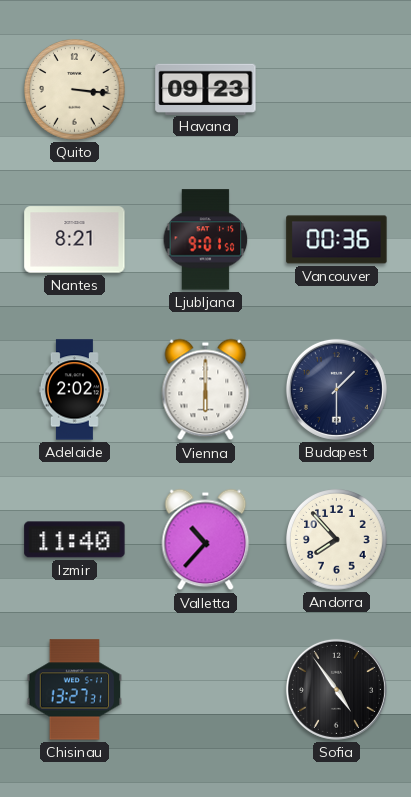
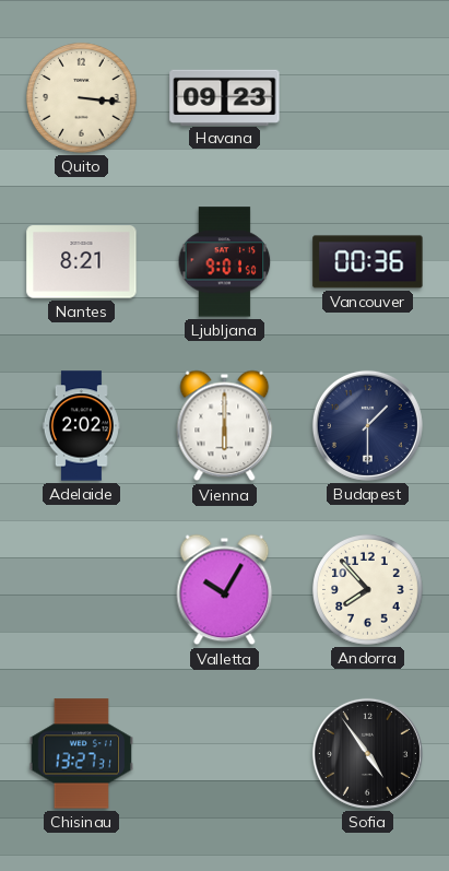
Izmir: 11:40 -> none
Valletta: 10:37 -> 10:05
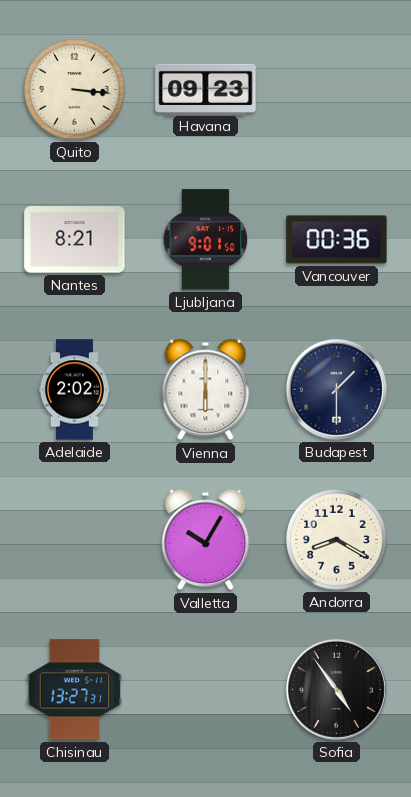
Andorra: 7:53 -> 8:20
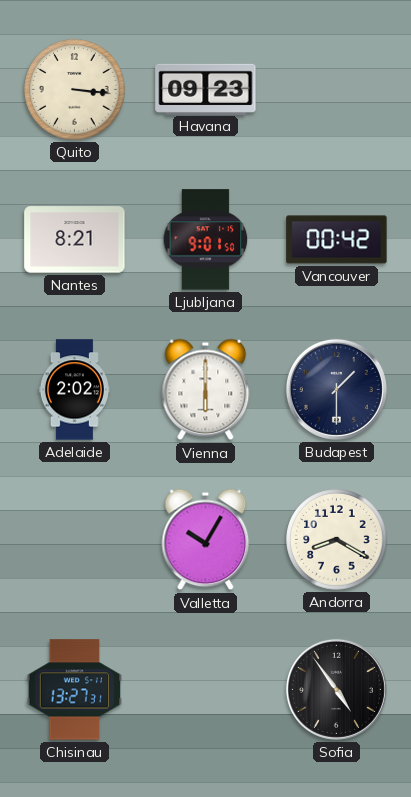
Vancouver: 00:36 -> 00:42
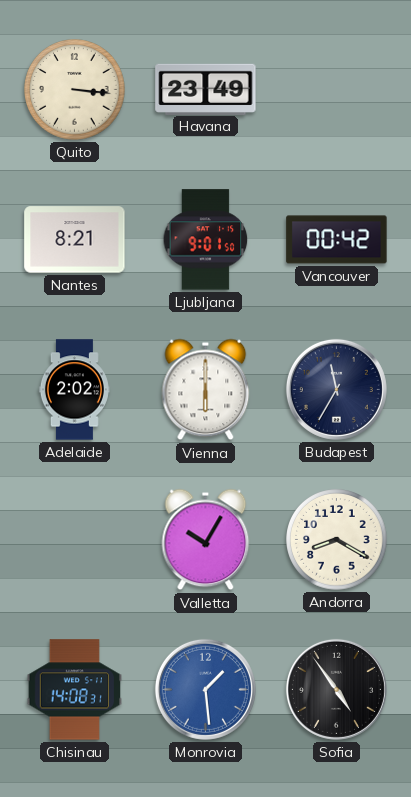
Havana: 09:23 -> 23:49
Budapest: 1:30 -> 11:35
Chisinau: 13:27 -> 14:08
Monrovia: none -> 1:29
